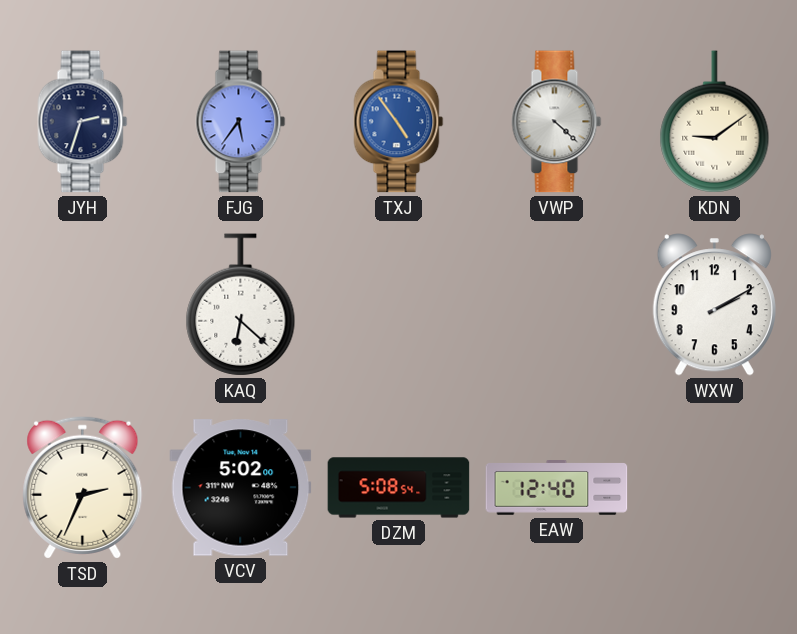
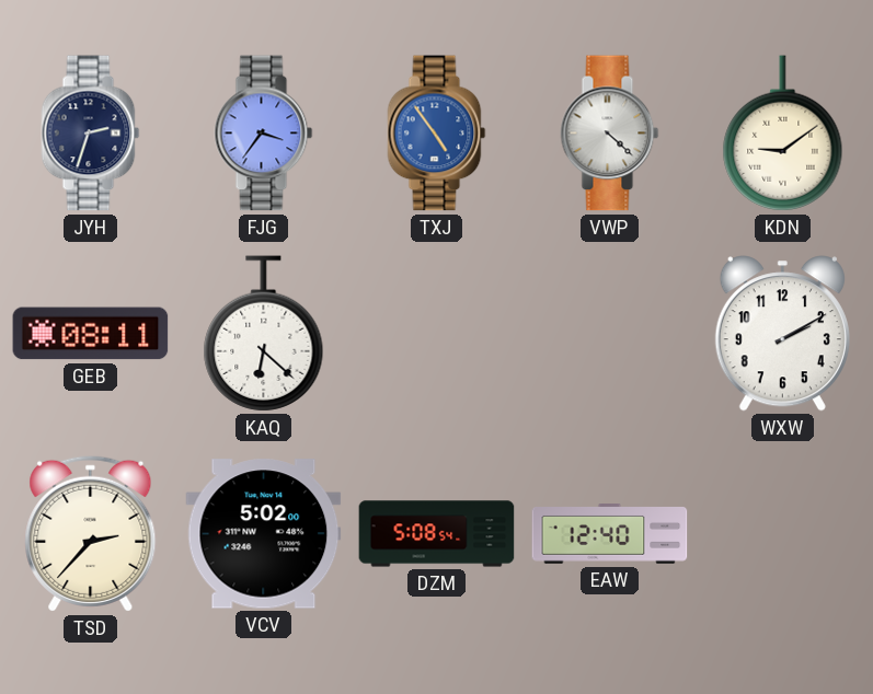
FJG: 5:36 -> 3:36
GEB: none -> 08:11
TSD: 2:34 -> 2:37
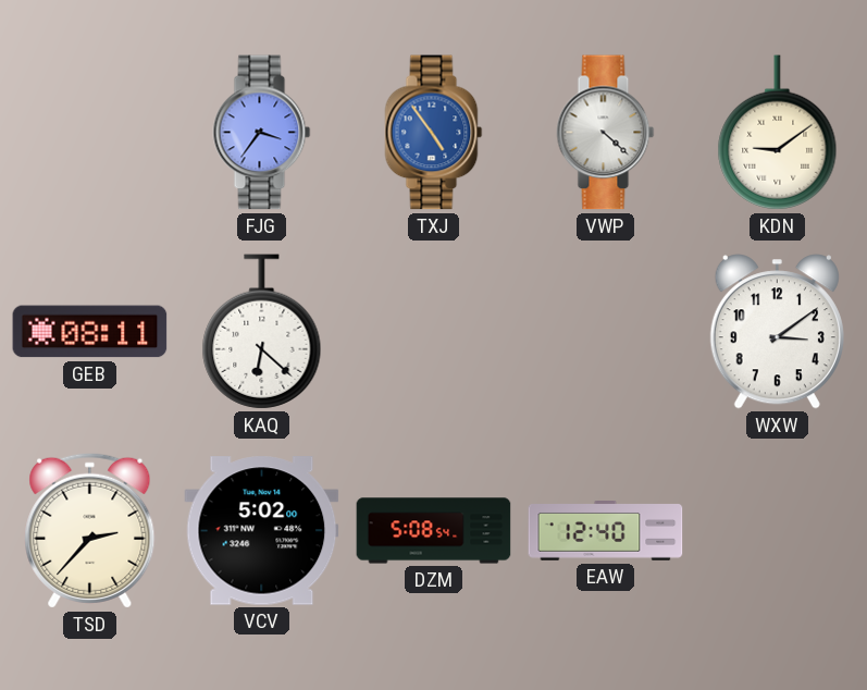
JYH: 2:33 -> none
WXW: 2:10 -> 3:09
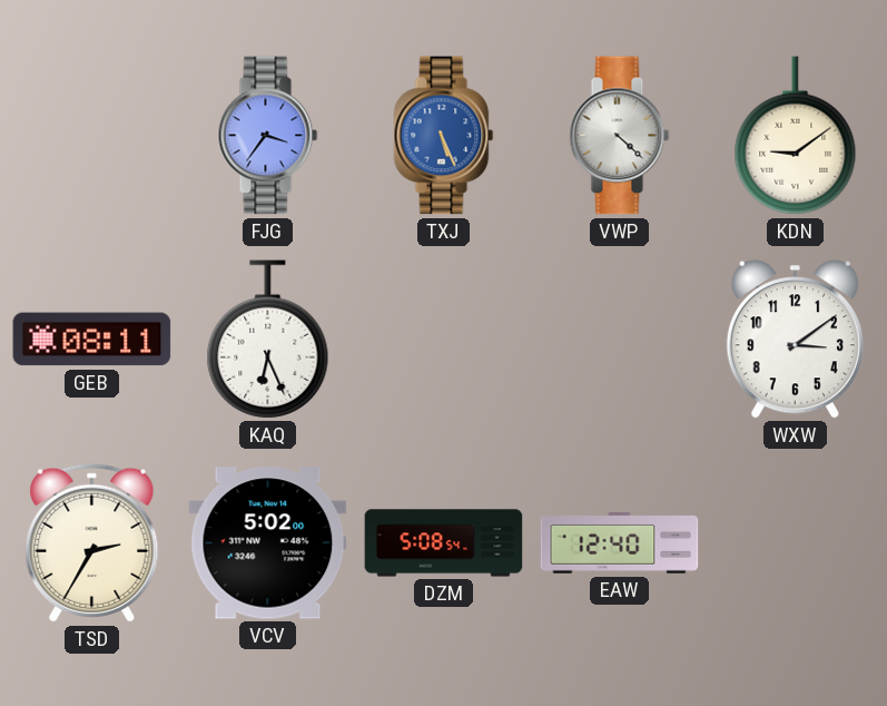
TXJ: 4:54 -> 5:26
KAQ: 6:22 -> 6:26
TSD: 2:37 -> 2:35
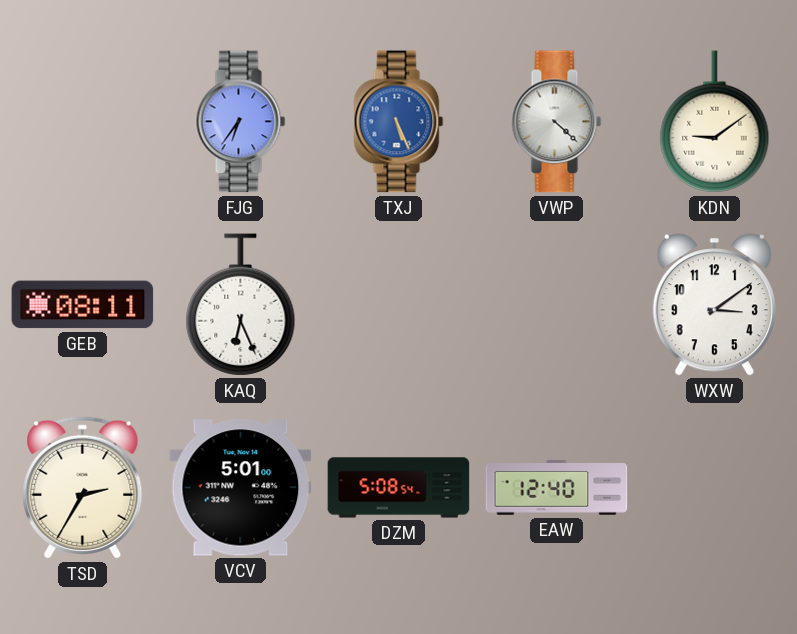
FJG: 3:36 -> 6:36
VCV: 5:02 -> 5:01
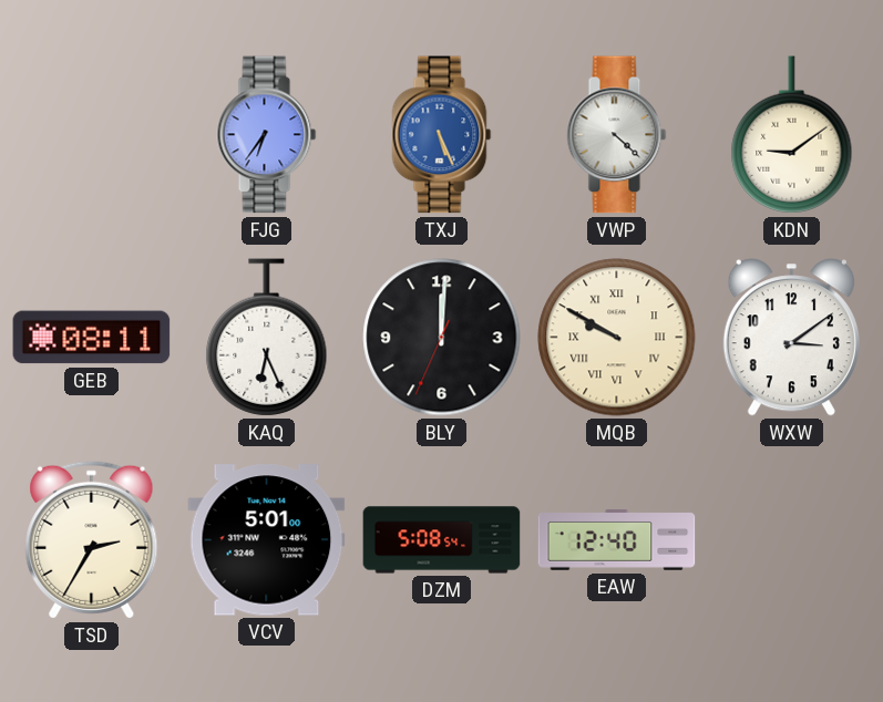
BLY: none -> 12:00
MQB: none -> 9:50
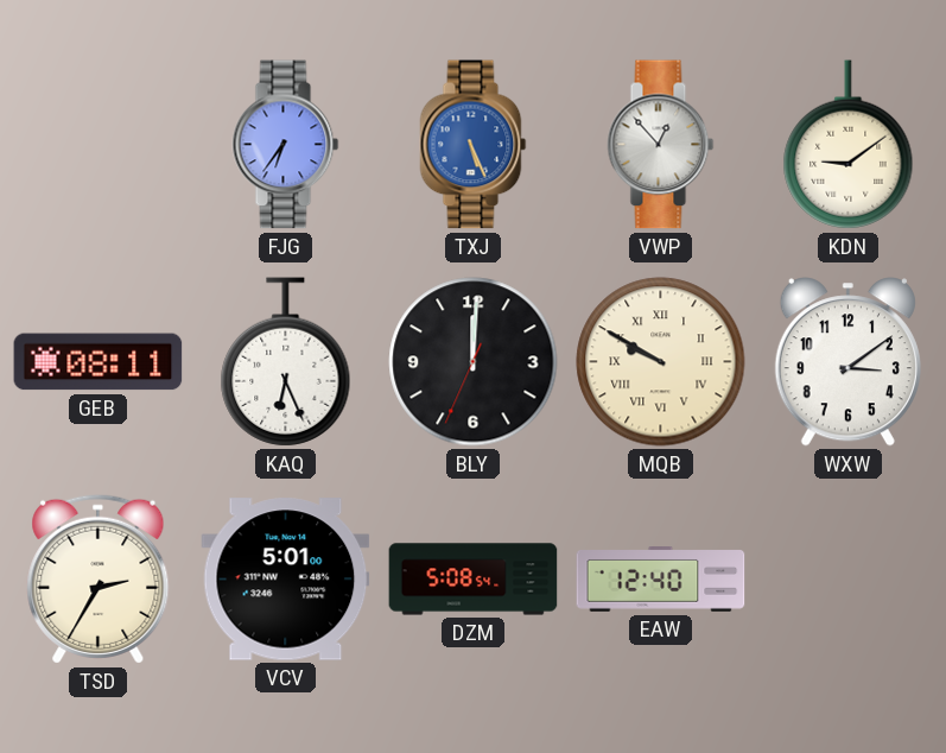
VWP: 4:22 -> 12:53
